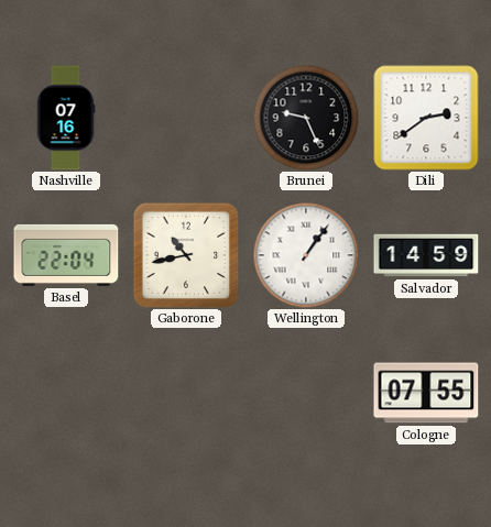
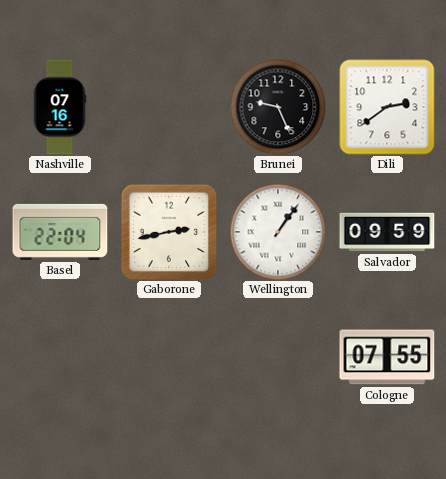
Gaborone: 10:43 -> 2:43
Salvador: 14:59 -> 09:59
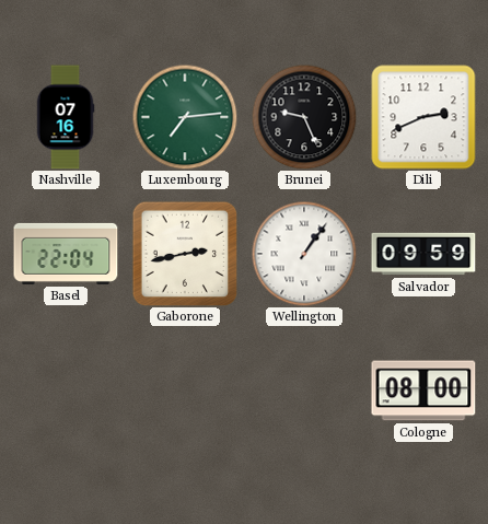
Luxembourg: none -> 7:14
Dili: 2:39 -> 2:41
Cologne: 07:55 -> 08:00
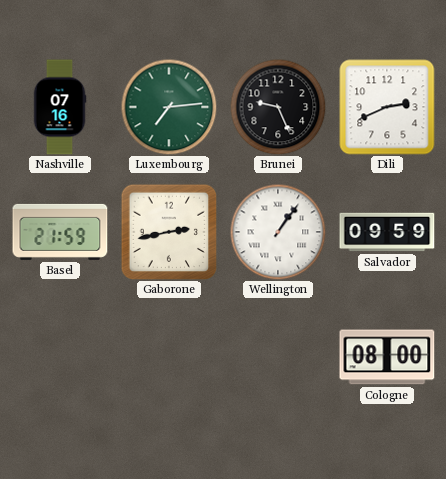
Basel: 22:04 -> 21:59
